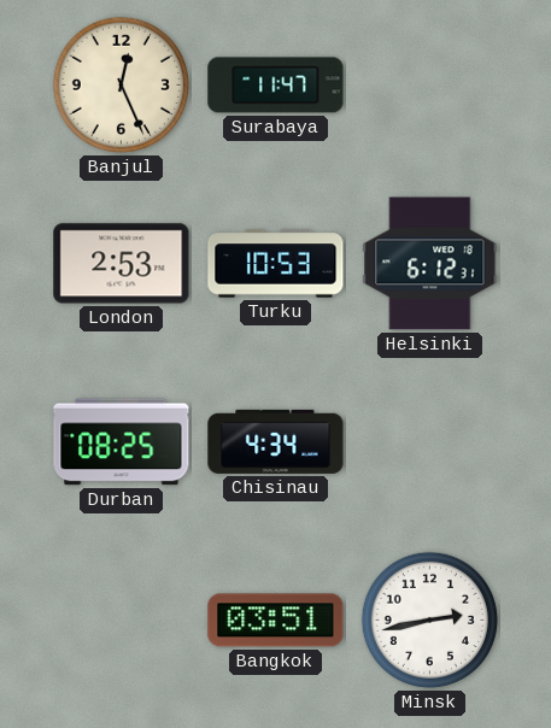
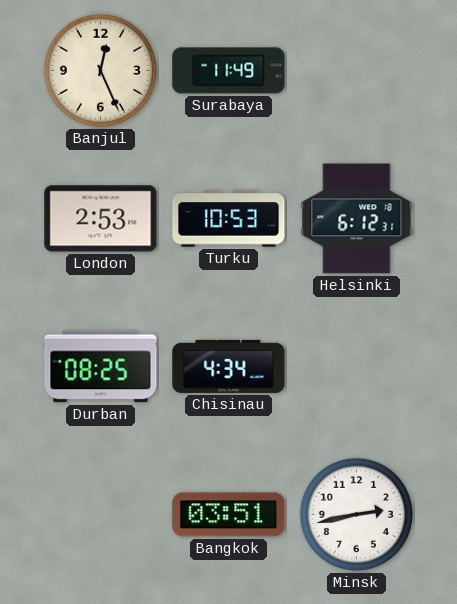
Surabaya: 11:47 -> 11:49
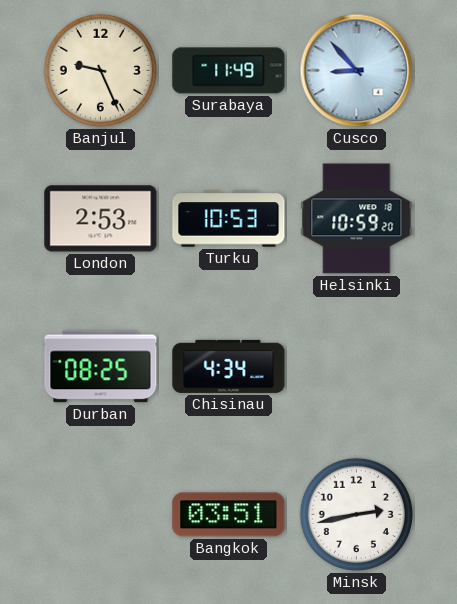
Banjul: 12:26 -> 9:26
Cusco: none -> 8:53
Helsinki: 6:12 -> 10:59
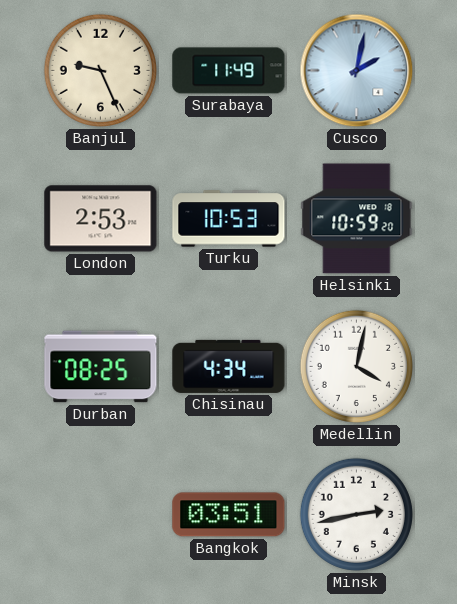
Cusco: 8:53 -> 2:02
Medellin: none -> 4:02
